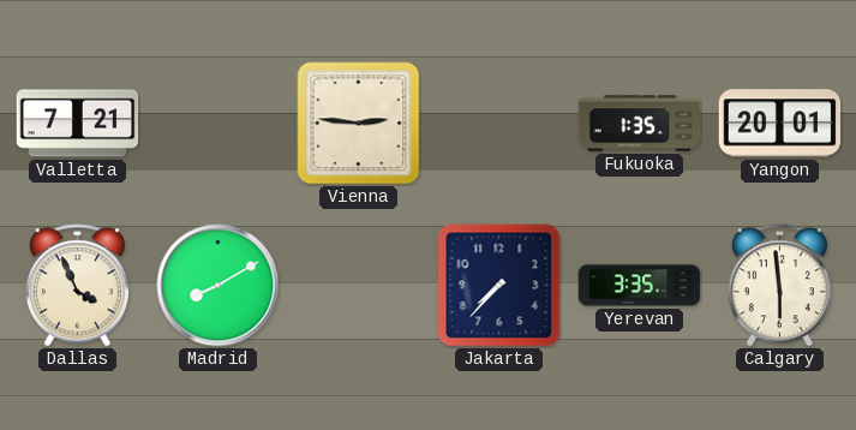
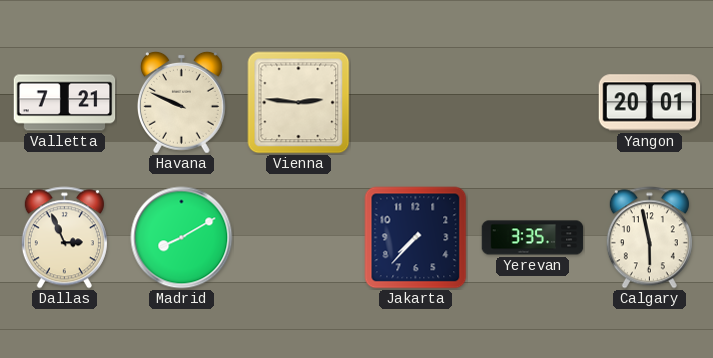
Havana: none -> 9:49
Fukuoka: 1:35 -> none
Dallas: 3:56 -> 2:56
Calgary: 5:59 -> 5:58
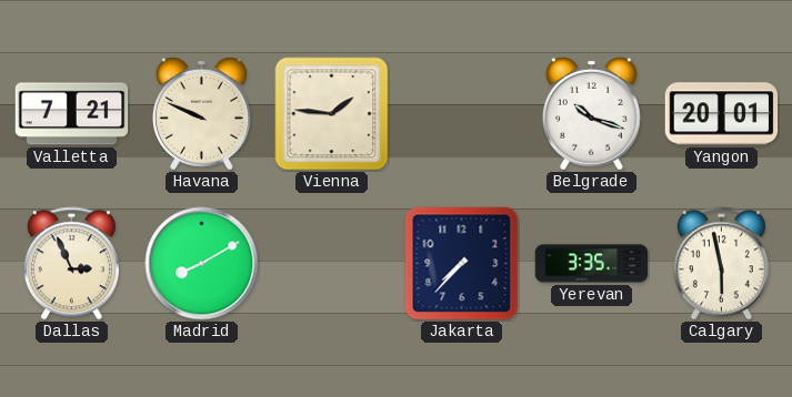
Vienna: 2:46 -> 1:46
Belgrade: none -> 10:18
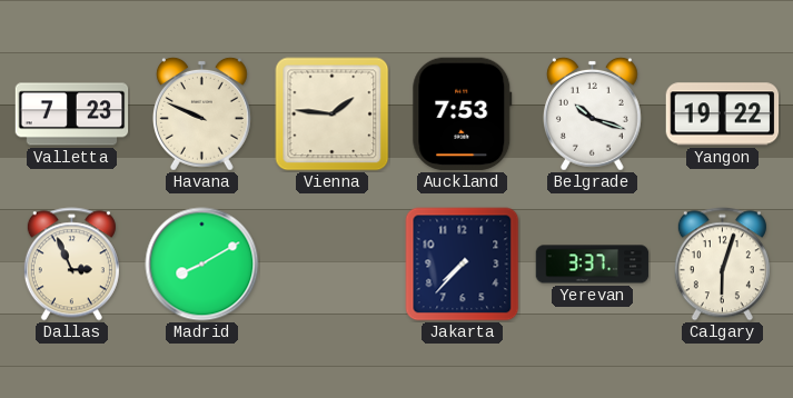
Valletta: 7:21 -> 7:23
Auckland: none -> 7:53
Yangon: 20:01 -> 19:22
Yerevan: 3:35 -> 3:37
Calgary: 5:58 -> 6:03
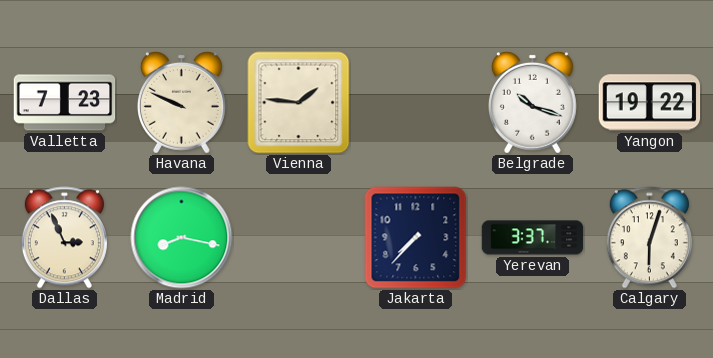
Auckland: 7:53 -> none
Madrid: 8:10 -> 8:17
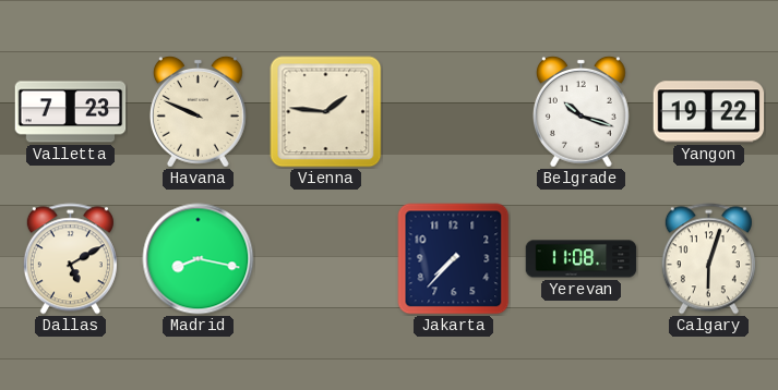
Dallas: 2:56 -> 5:10
Yerevan: 3:37 -> 11:08
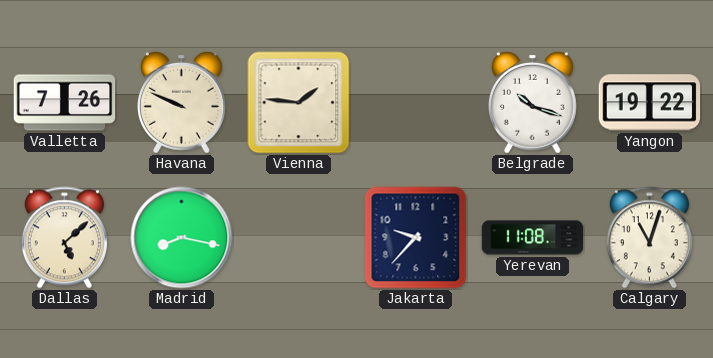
Valletta: 7:23 -> 7:26
Dallas: 5:10 -> 5:08
Jakarta: 7:37 -> 9:37
Calgary: 6:03 -> 11:03
